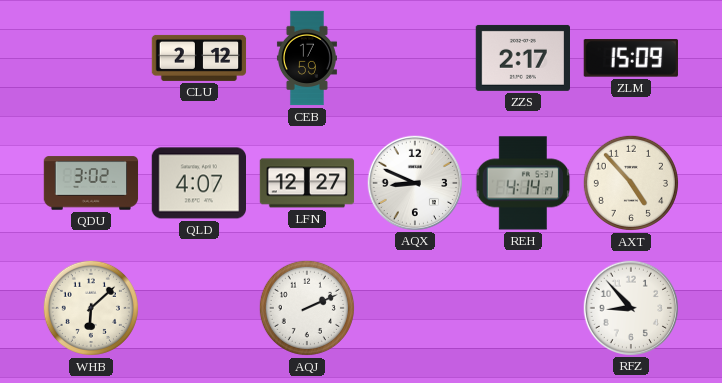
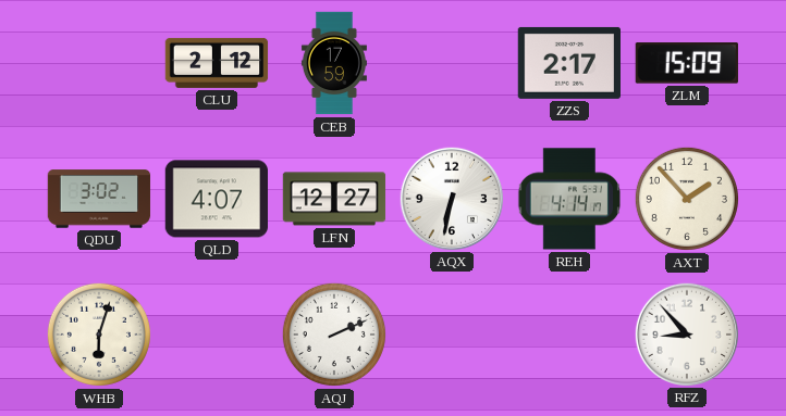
AQX: 8:49 -> 6:32
AXT: 4:53 -> 1:53
WHB: 6:08 -> 6:03
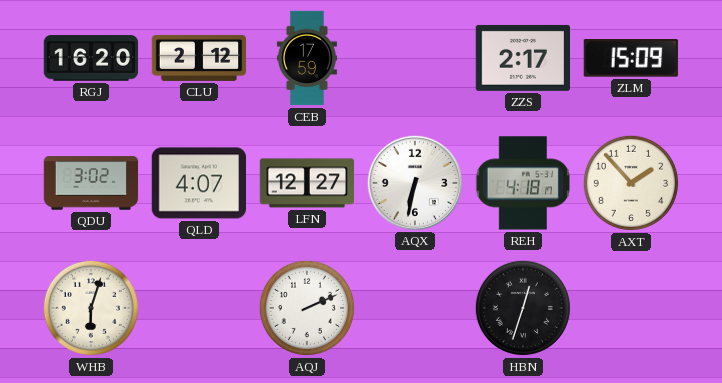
RGJ: none -> 16:20
REH: 4:14 -> 4:18
HBN: none -> 12:33
RFZ: 8:53 -> none
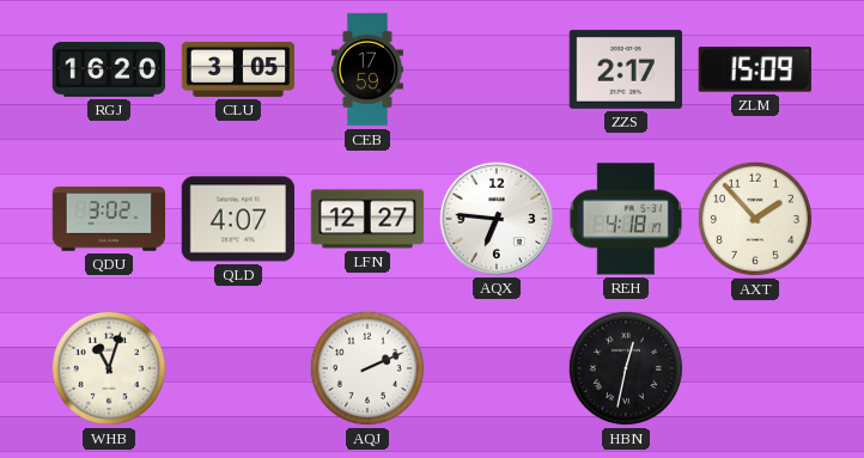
CLU: 2:12 -> 3:05
AQX: 6:32 -> 6:46
WHB: 6:03 -> 11:03
HBN: 12:33 -> 12:32
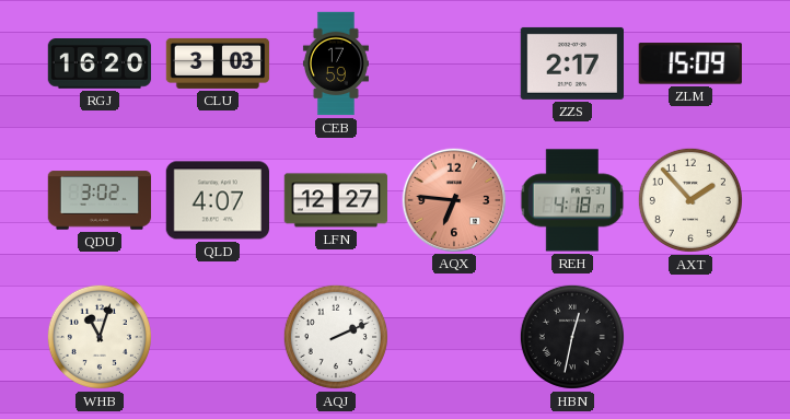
CLU: 3:05 -> 3:03
AQX dial: white -> salmon
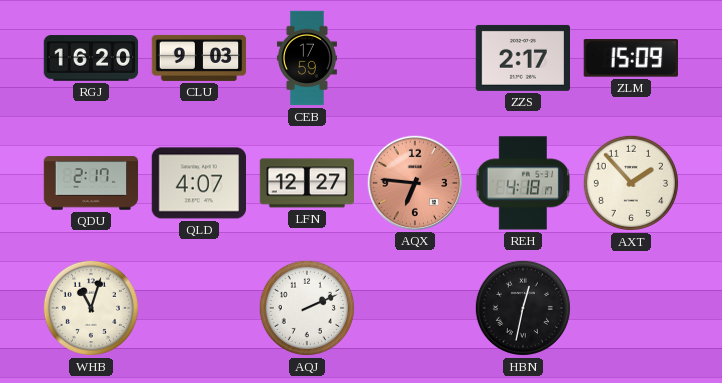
CLU: 3:03 -> 9:03
QDU: 3:02 -> 2:17
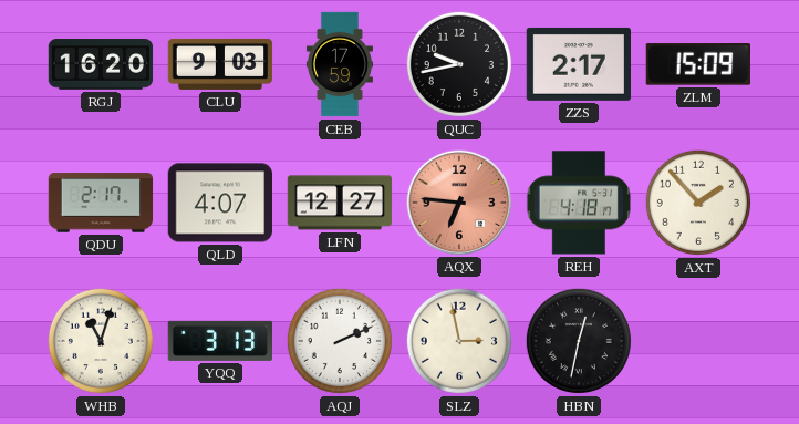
QUC: none -> 9:43
YQQ: none -> 3:13
SLZ: none -> 2:58
